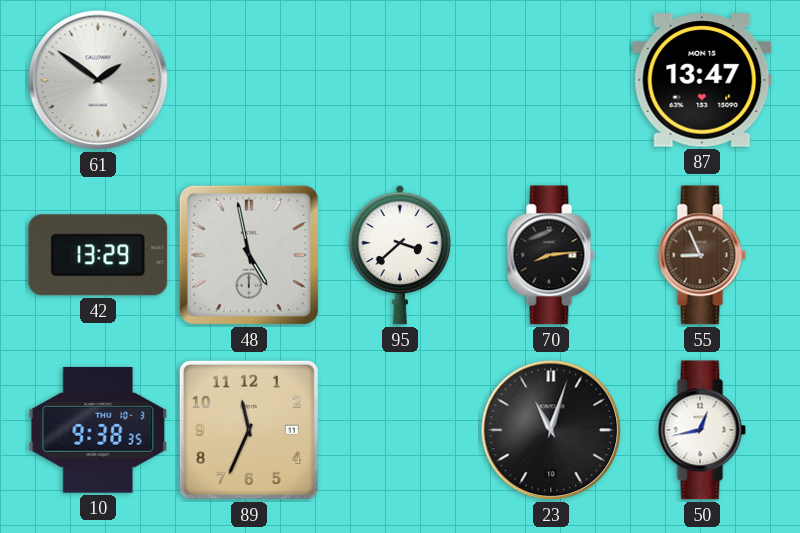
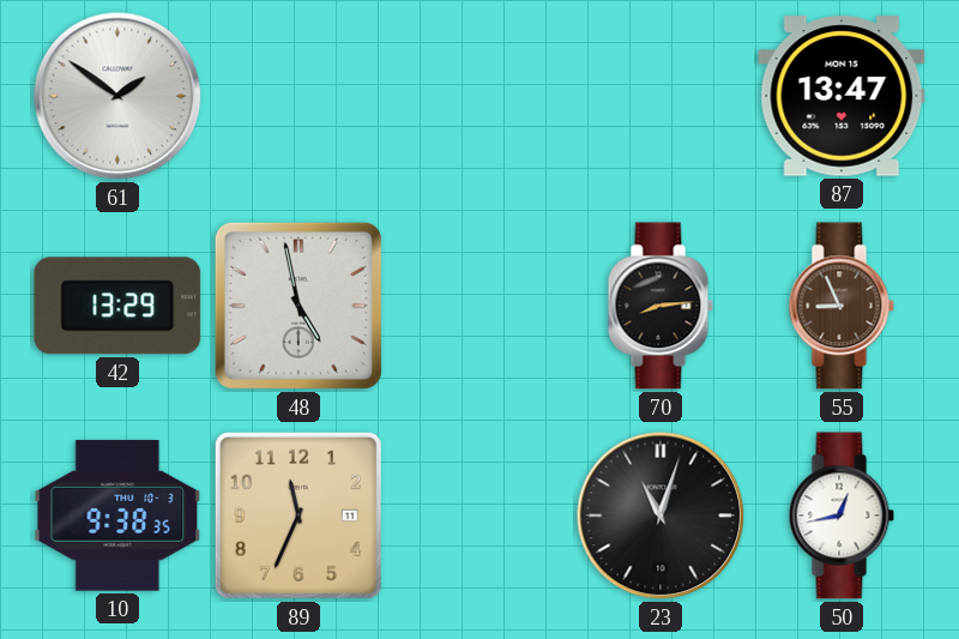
95: 3:38 -> none
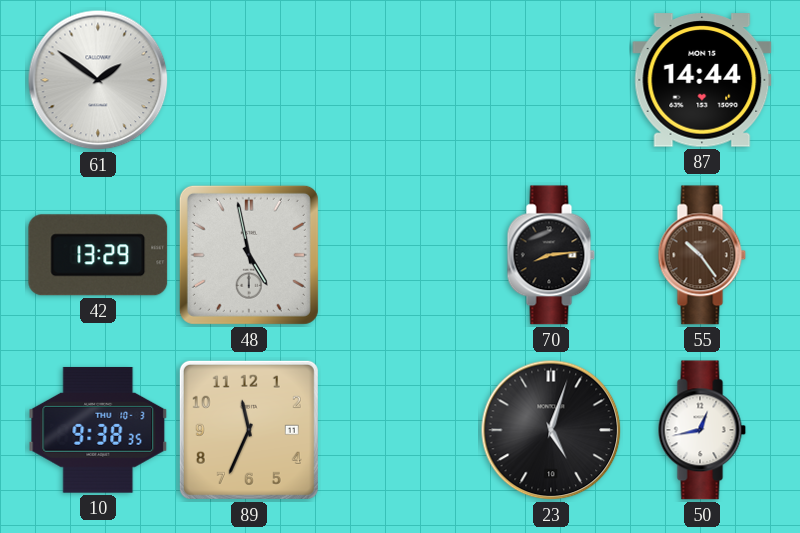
87: 13:47 -> 14:44
55: 8:56 -> 10:24
23: 11:03 -> 5:03
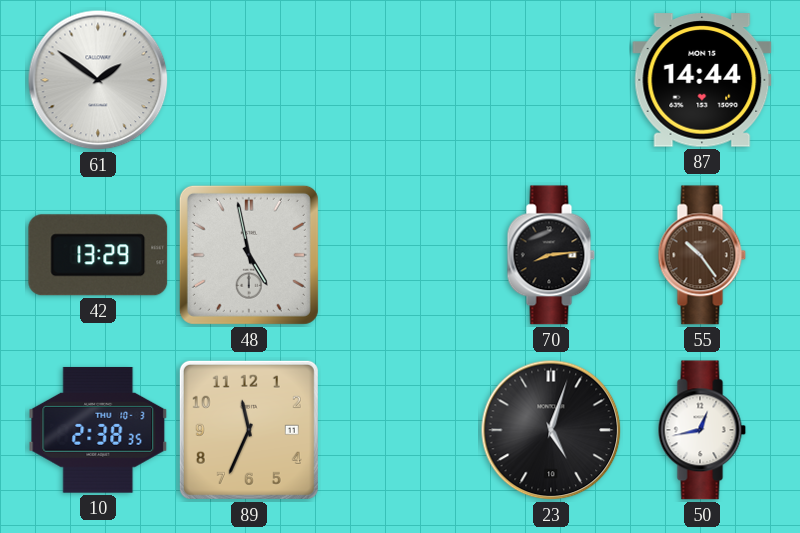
10: 9:38 -> 2:38
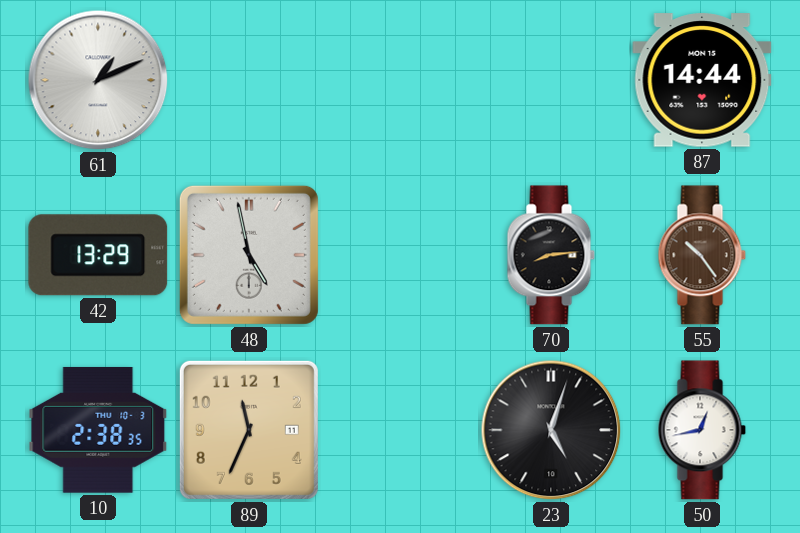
61: 1:51 -> 1:11
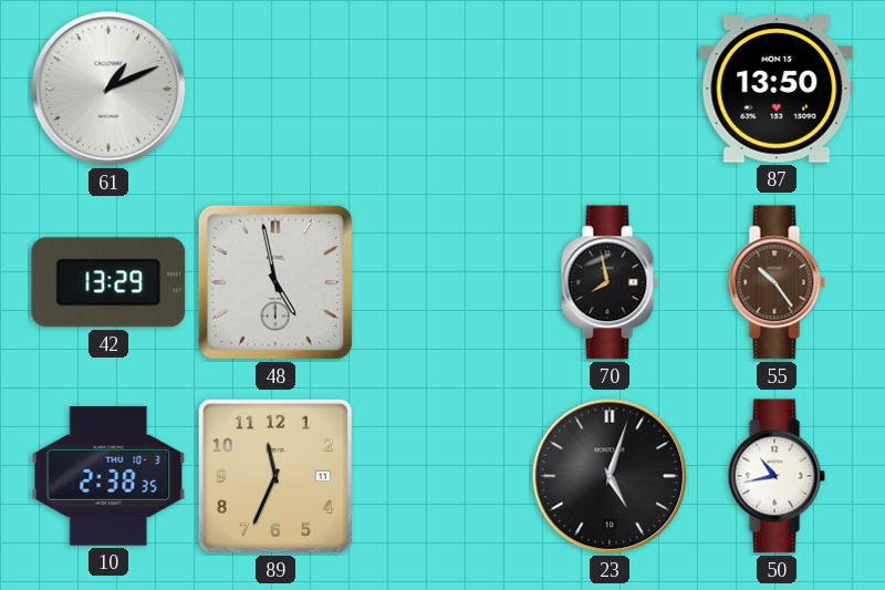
87: 14:44 -> 13:50
70: 8:14 -> 7:58
50: 12:43 -> 10:43
